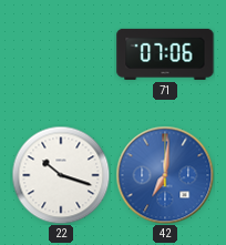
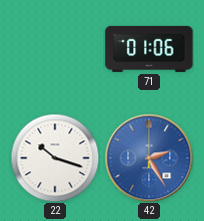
71: 07:06 -> 01:06
42: 7:01 -> 2:25
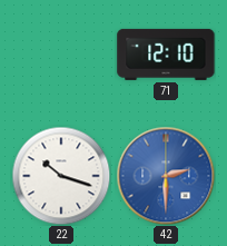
71: 01:06 -> 12:10
42: 2:25 -> 2:30
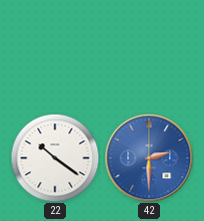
71: 12:10 -> none
22: 10:18 -> 10:21
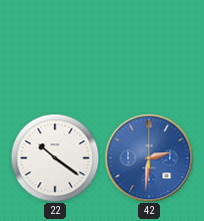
42: 2:30 -> 2:31
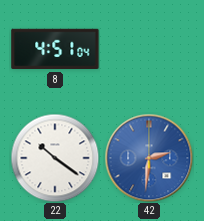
8: none -> 4:51
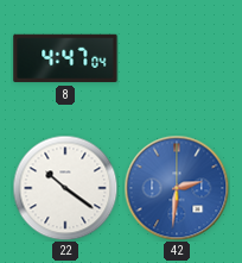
8: 4:51 -> 4:47
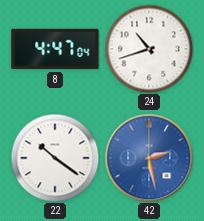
24: none -> 10:42
42: 2:31 -> 2:28
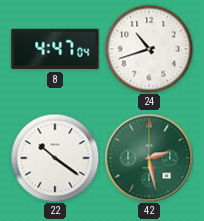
42 dial: blue -> green
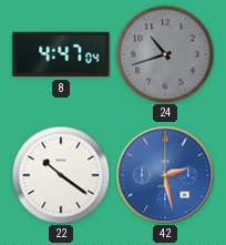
24 dial: white -> grey
42 dial: green -> blue
